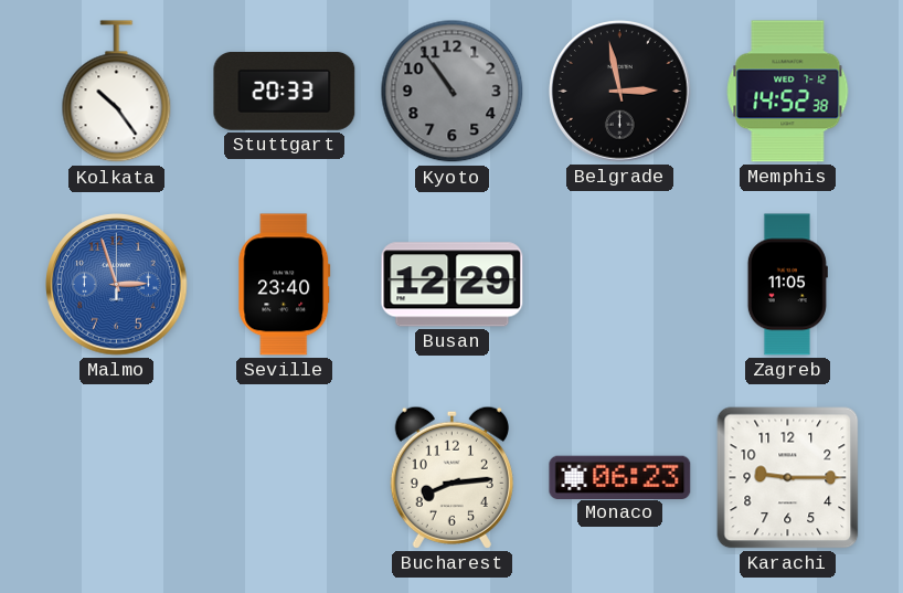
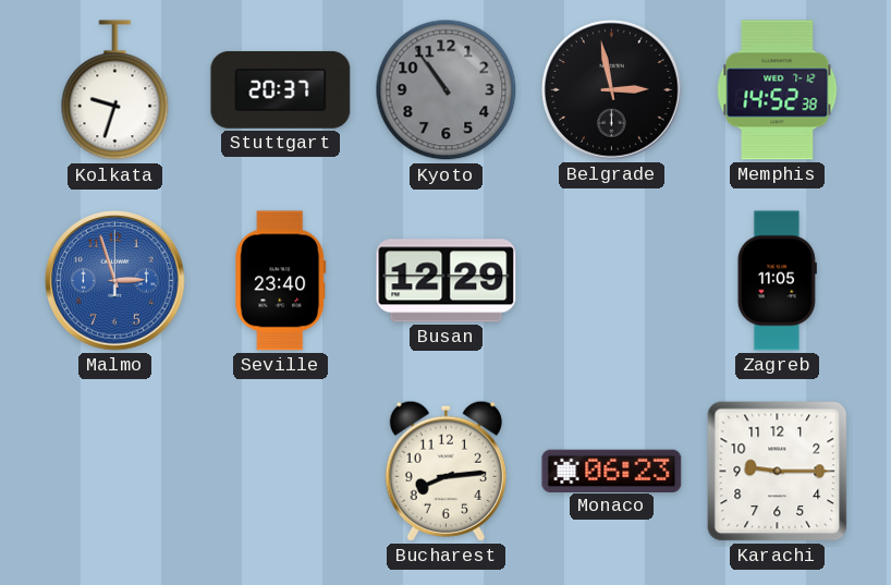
Kolkata: 10:24 -> 9:33
Stuttgart: 20:33 -> 20:37
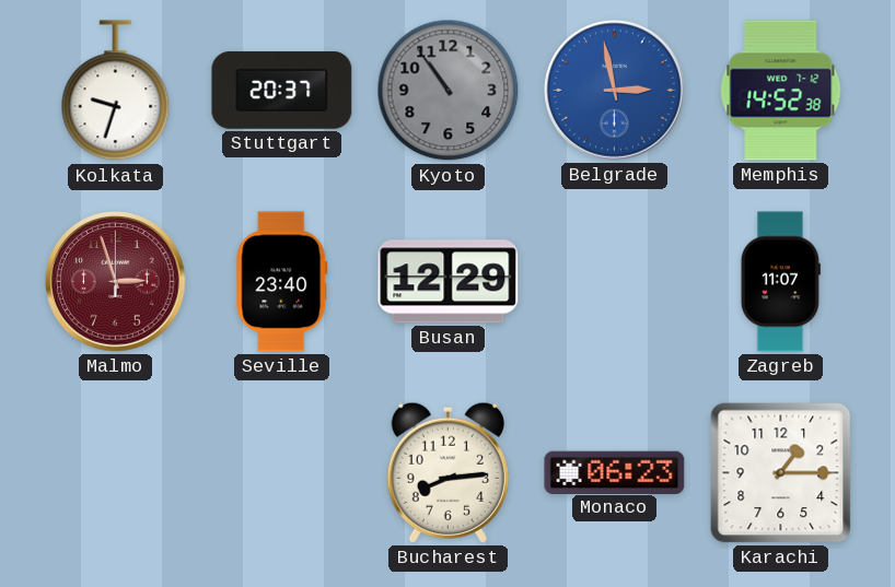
Belgrade dial: black -> blue
Malmo dial: blue -> burgundy
Zagreb: 11:05 -> 11:07
Karachi: 9:15 -> 1:15
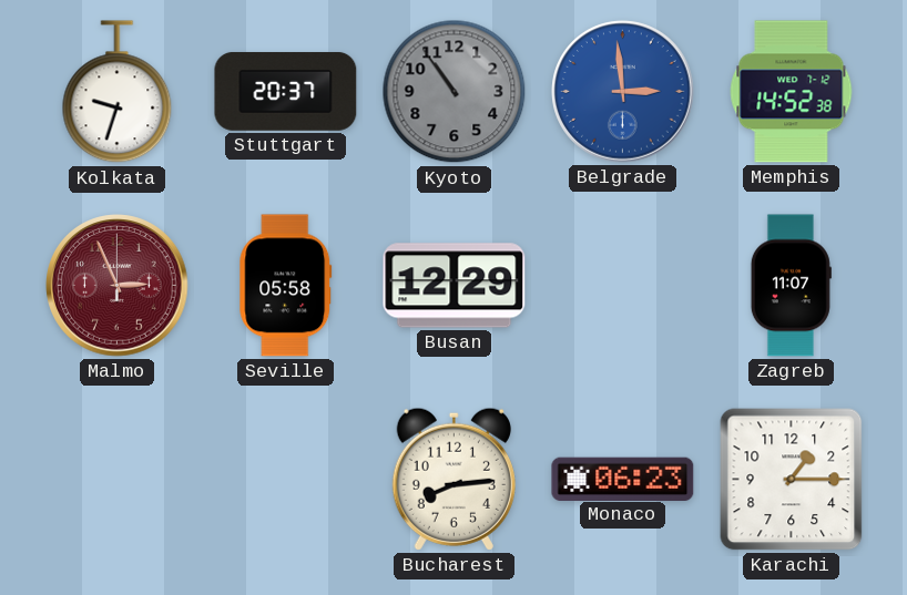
Belgrade: 2:58 -> 2:59
Malmo: 2:57 -> 2:56
Seville: 23:40 -> 05:58
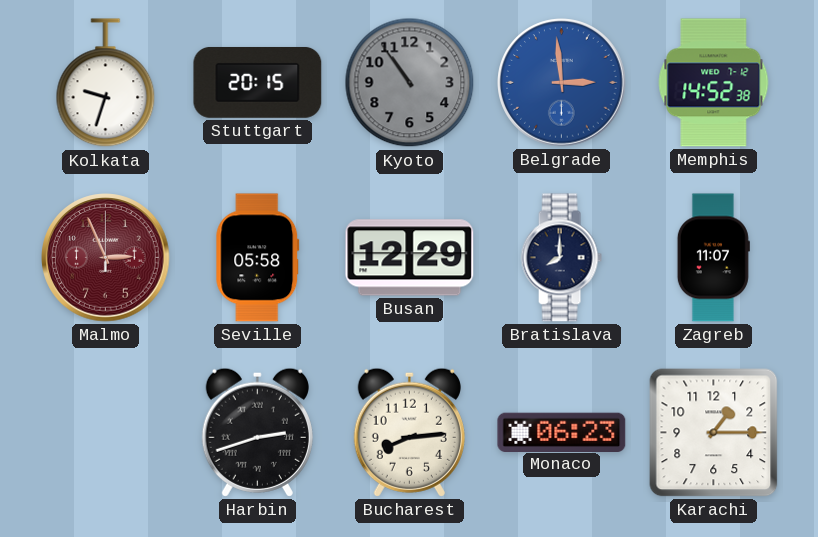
Stuttgart: 20:37 -> 20:15
Bratislava: none -> 8:00
Harbin: none -> 2:42
